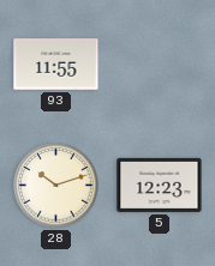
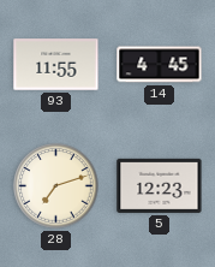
14: none -> 4:45
28: 10:12 -> 7:12
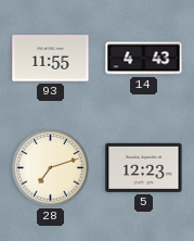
14: 4:45 -> 4:43
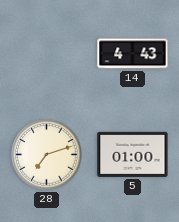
93: 11:55 -> none
5: 12:23 -> 01:00
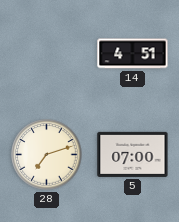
14: 4:43 -> 4:51
5: 01:00 -> 07:00
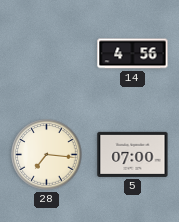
14: 4:51 -> 4:56
28: 7:12 -> 7:16
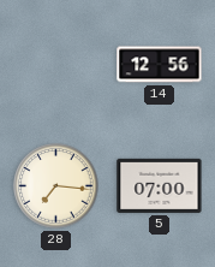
14: 4:56 -> 12:56
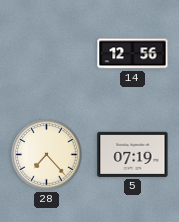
28: 7:16 -> 7:23
5: 07:00 -> 07:19
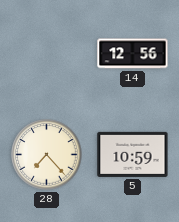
5: 07:19 -> 10:59
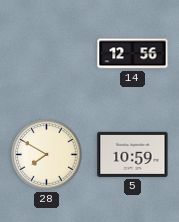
28: 7:23 -> 7:50
